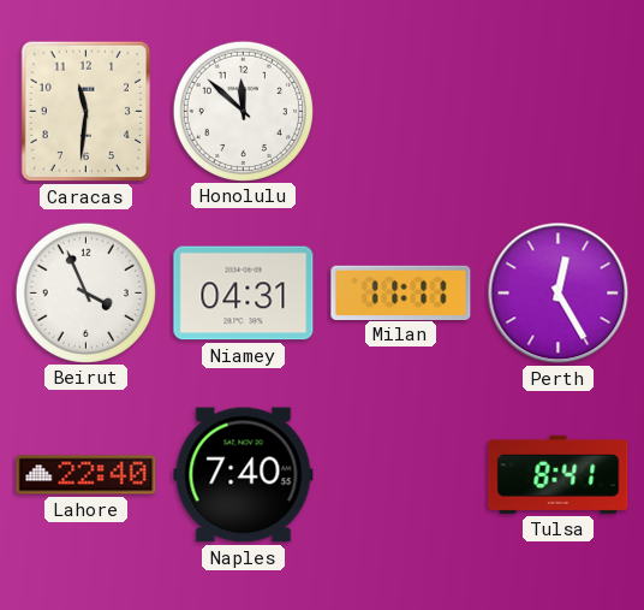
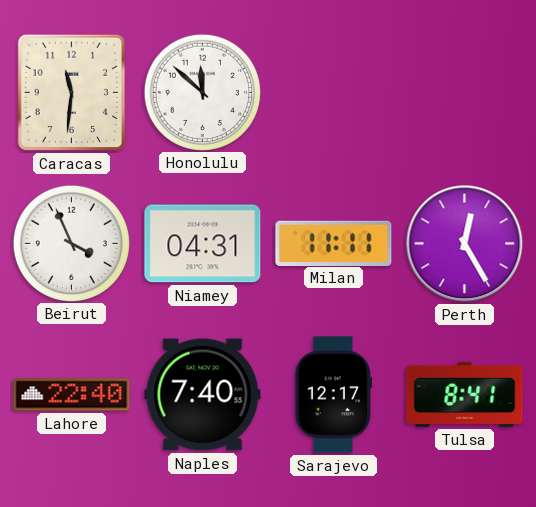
Sarajevo: none -> 12:17
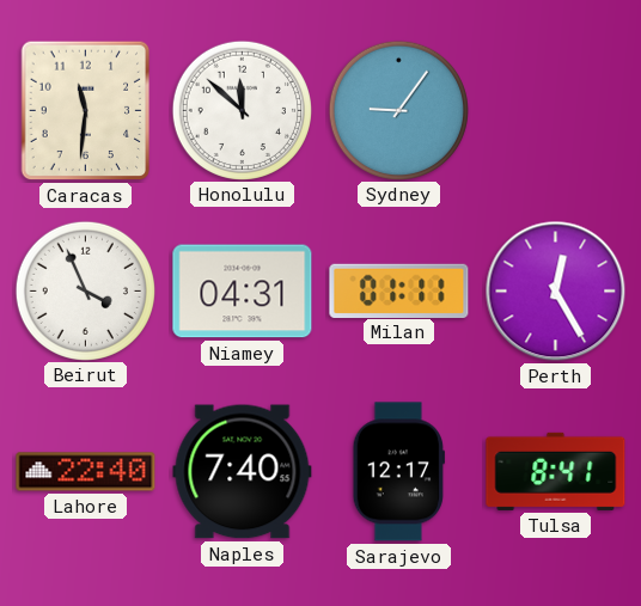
Sydney: none -> 9:06
Milan: 11:11 -> 01:11
